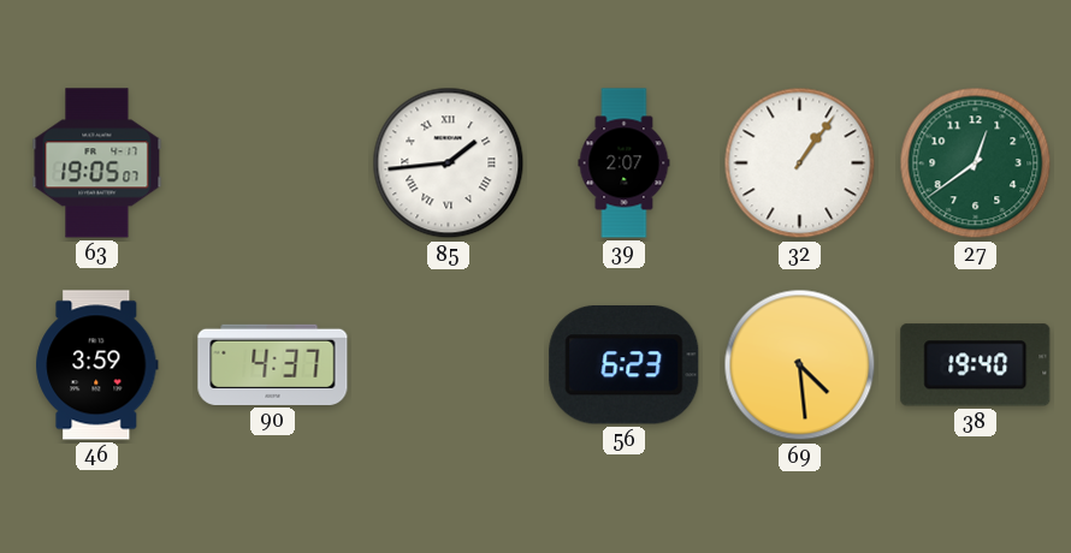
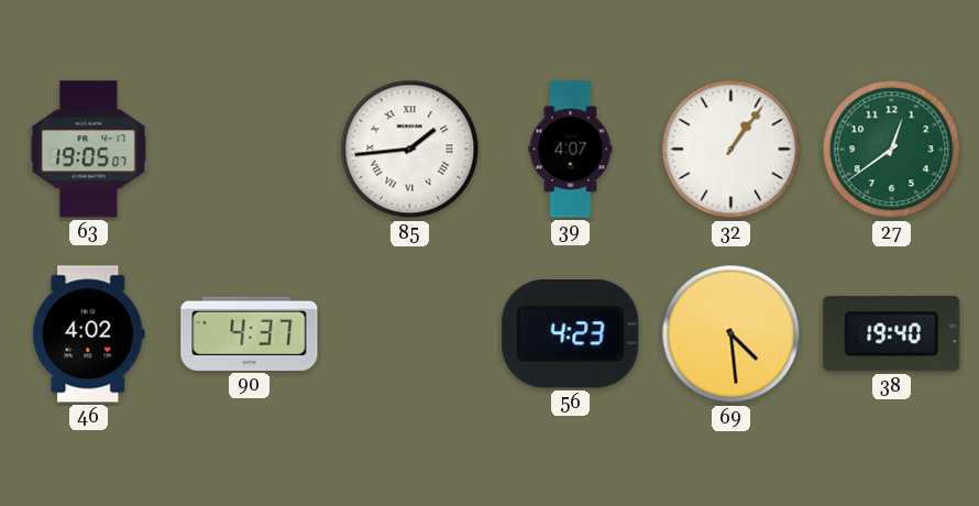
39: 2:07 -> 4:07
46: 3:59 -> 4:02
56: 6:23 -> 4:23
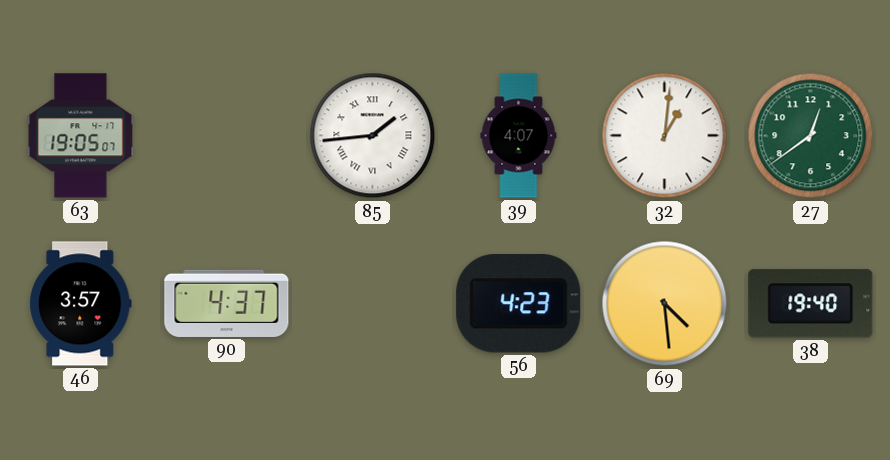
32: 1:06 -> 1:01
46: 4:02 -> 3:57
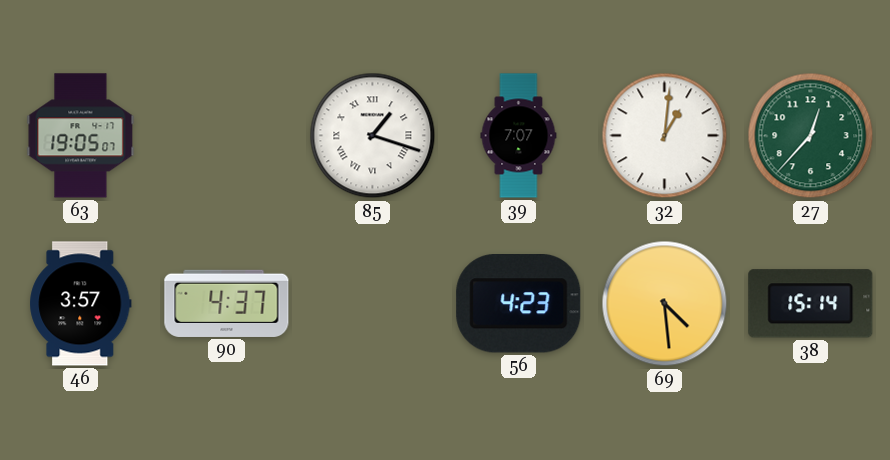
85: 1:44 -> 1:18
39: 4:07 -> 7:07
27: 12:39 -> 12:37
38: 19:40 -> 15:14
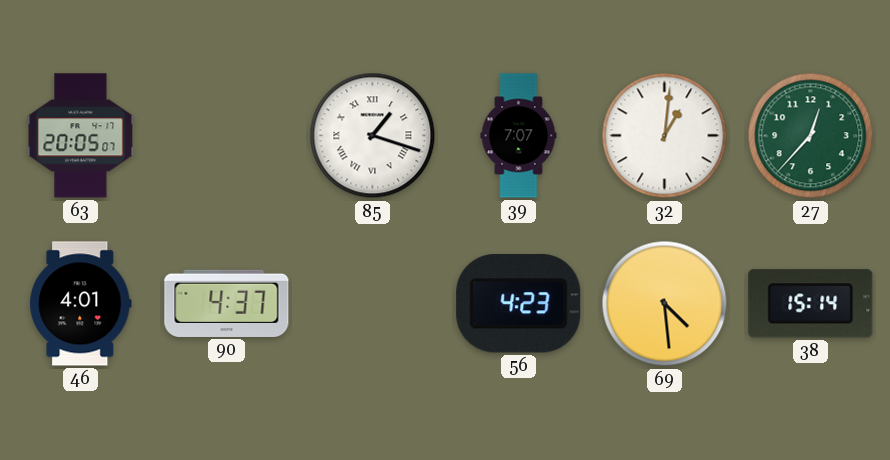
63: 19:05 -> 20:05
46: 3:57 -> 4:01
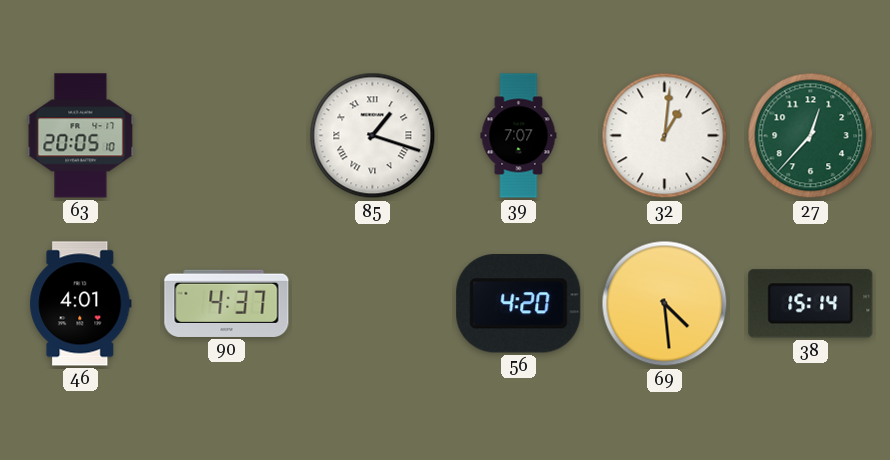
63: 20:05:07 -> 20:05:10
56: 4:23 -> 4:20
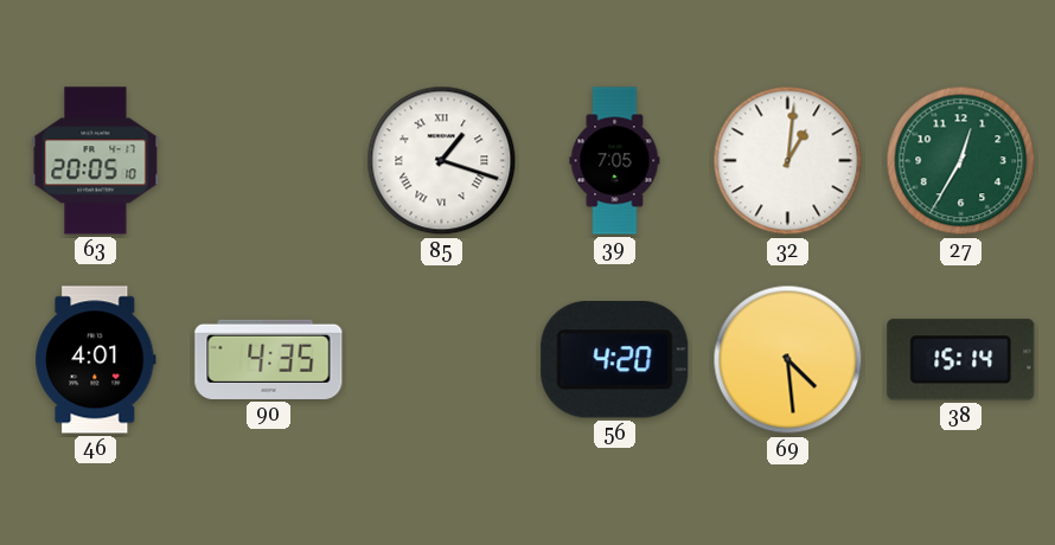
39: 7:07 -> 7:05
27: 12:37 -> 12:35
90: 4:37 -> 4:35
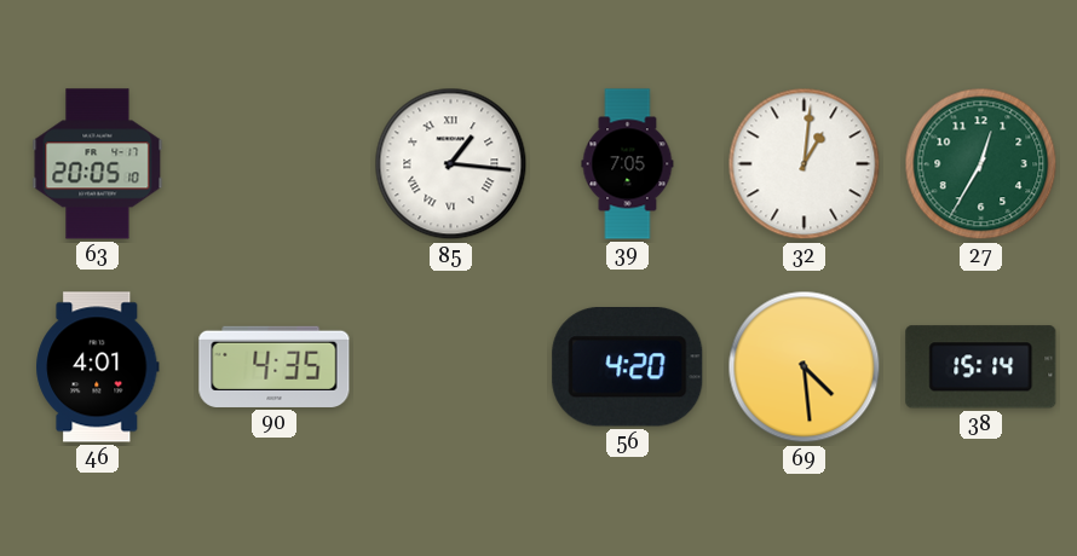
85: 1:18 -> 1:16
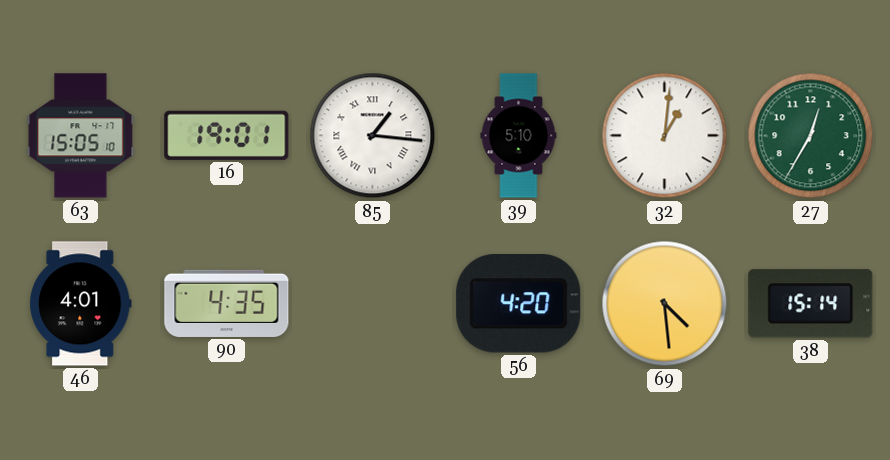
63: 20:05 -> 15:05
16: none -> 19:01
39: 7:05 -> 5:10
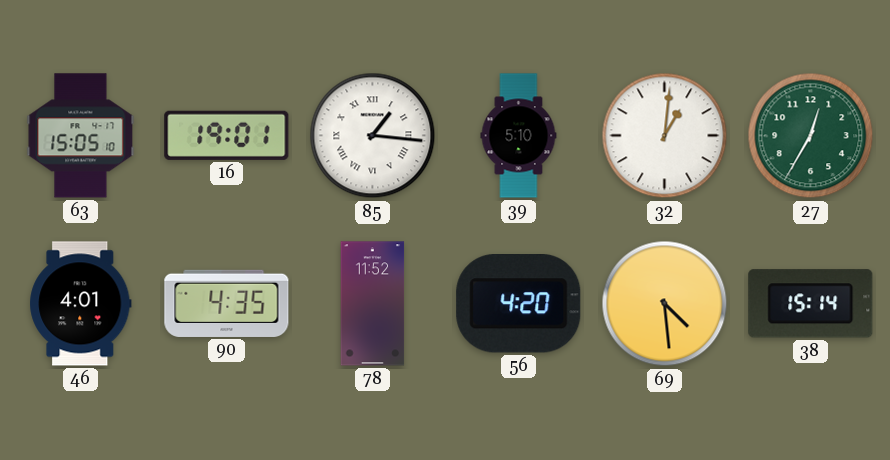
78: none -> 11:52
